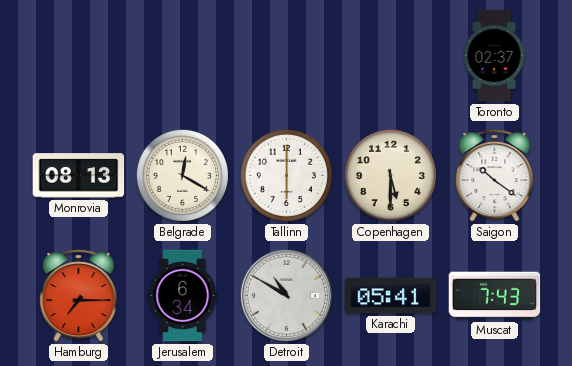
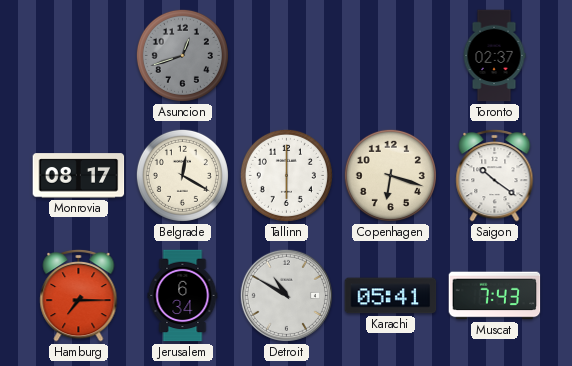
Asuncion: none -> 12:42
Monrovia: 08:13 -> 08:17
Copenhagen: 5:30 -> 6:18
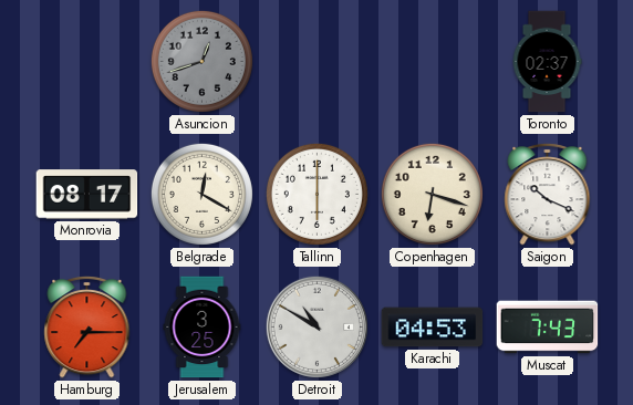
Saigon: 10:21 -> 10:19
Jerusalem: 6:34 -> 3:25
Karachi: 05:41 -> 04:53
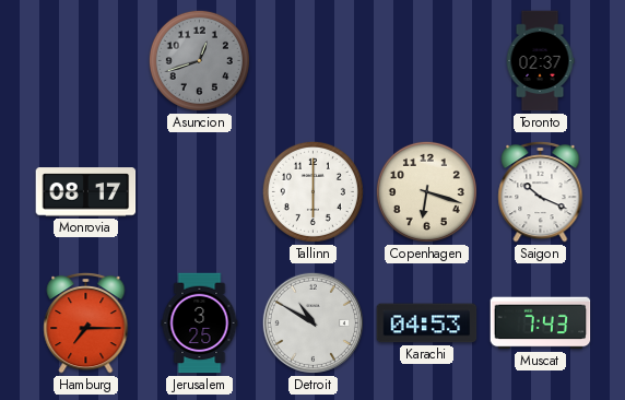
Belgrade: 12:20 -> none
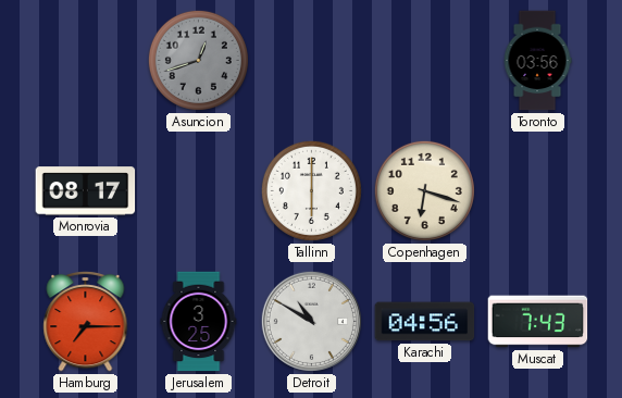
Toronto: 02:37 -> 03:56
Saigon: 10:19 -> none
Karachi: 04:53 -> 04:56
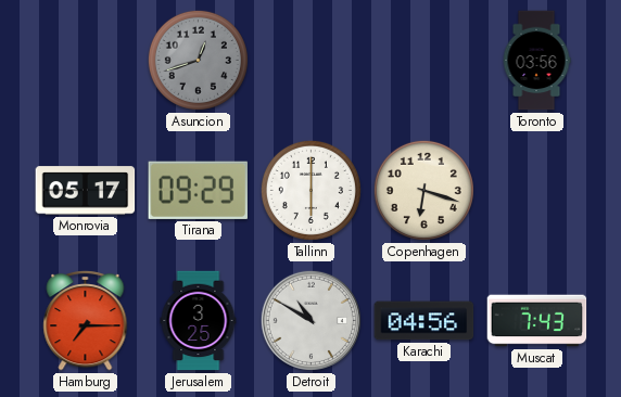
Monrovia: 08:17 -> 05:17
Tirana: none -> 09:29
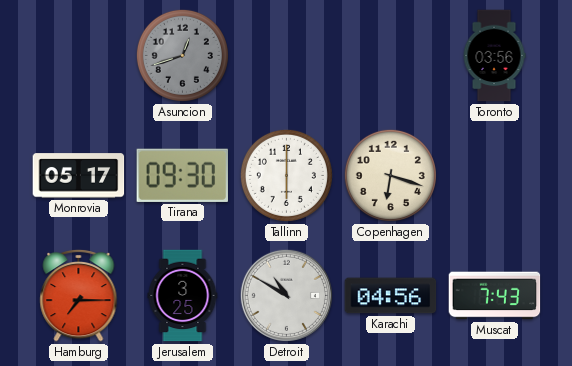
Tirana: 09:29 -> 09:30
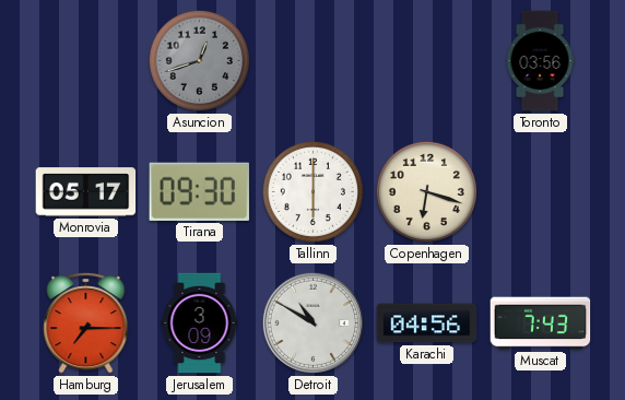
Jerusalem: 3:25 -> 3:09
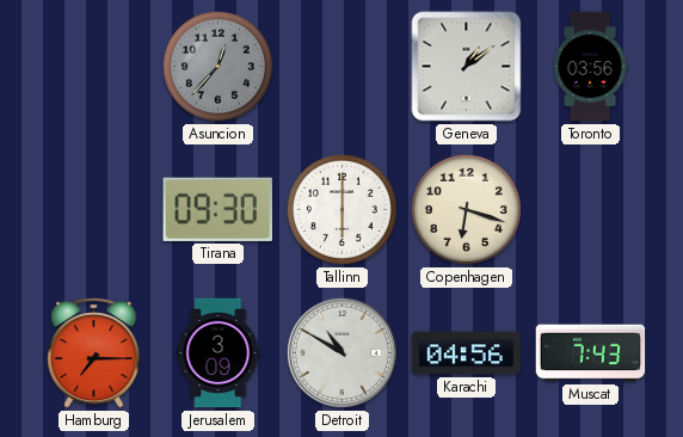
Asuncion: 12:42 -> 12:37
Geneva: none -> 1:09
Monrovia: 05:17 -> none
